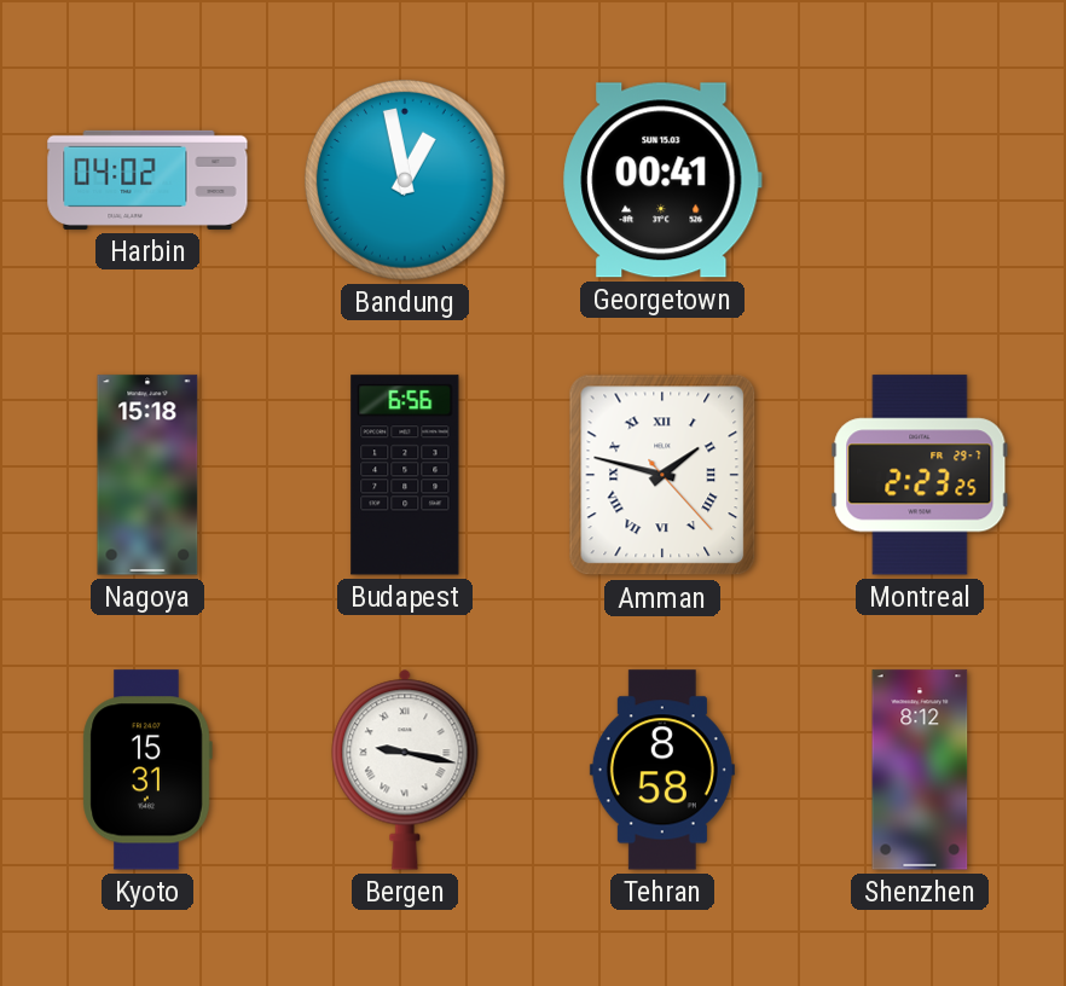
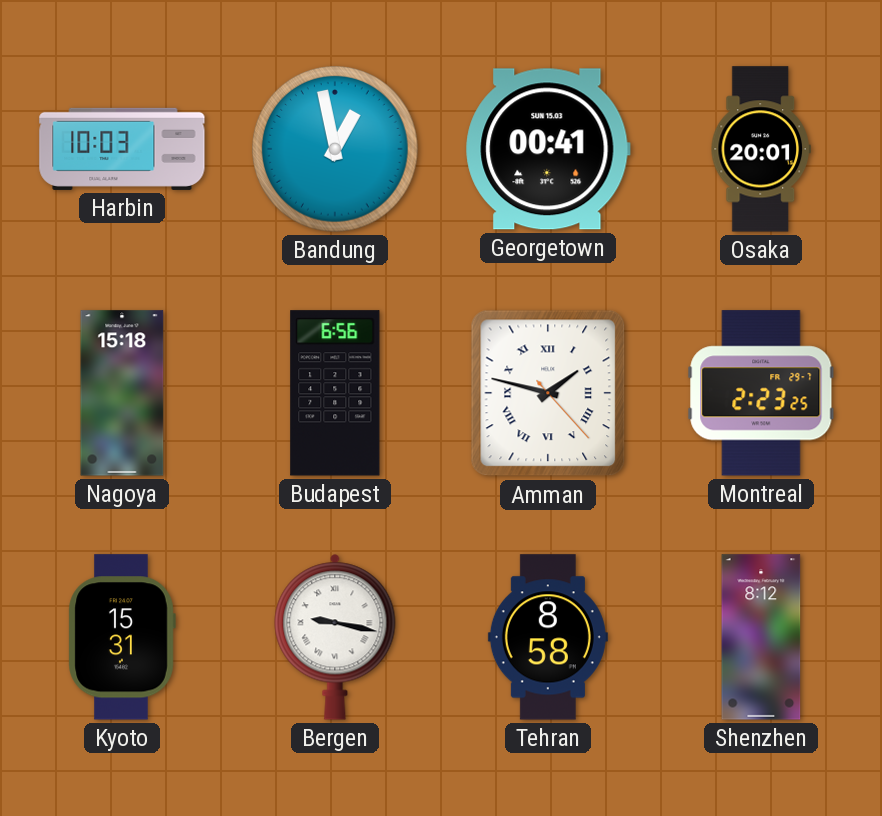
Harbin: 04:02 -> 10:03
Osaka: none -> 20:01
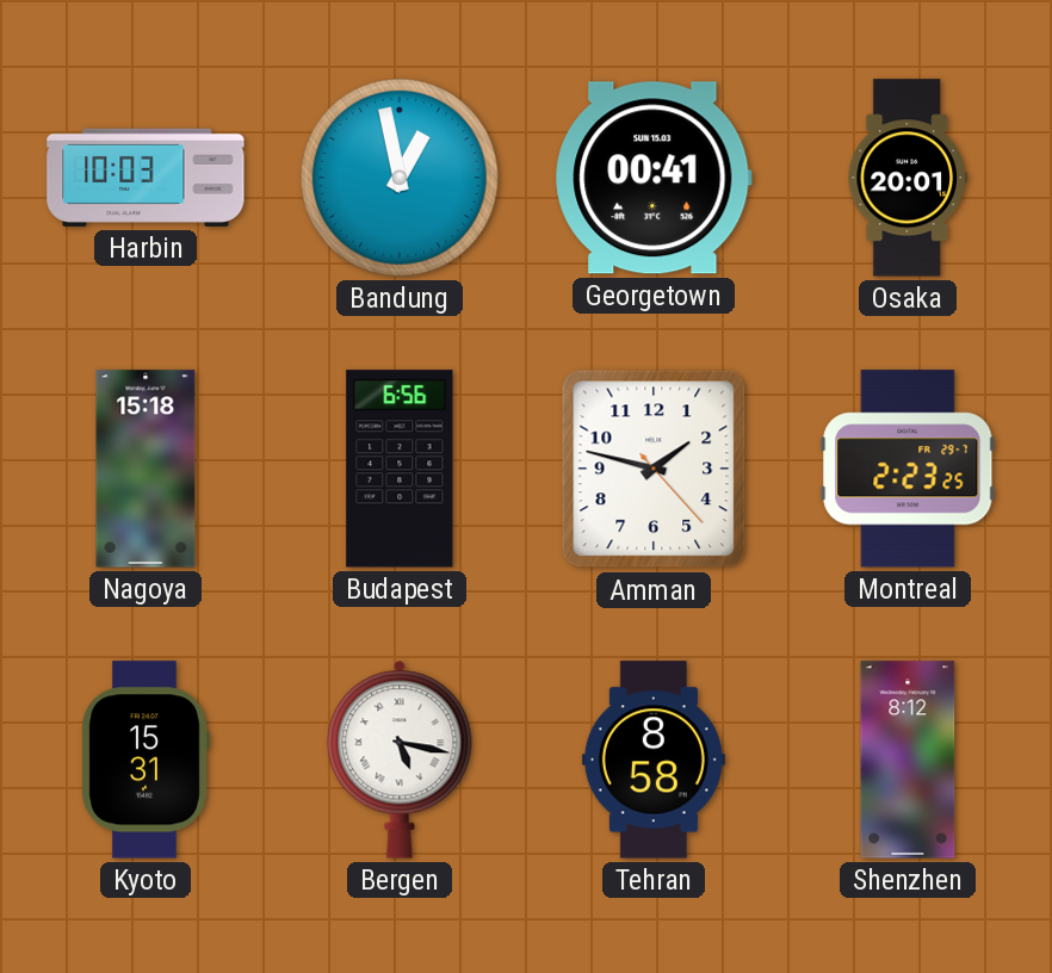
Amman numerals: Roman -> Arabic
Bergen: 9:17 -> 5:17
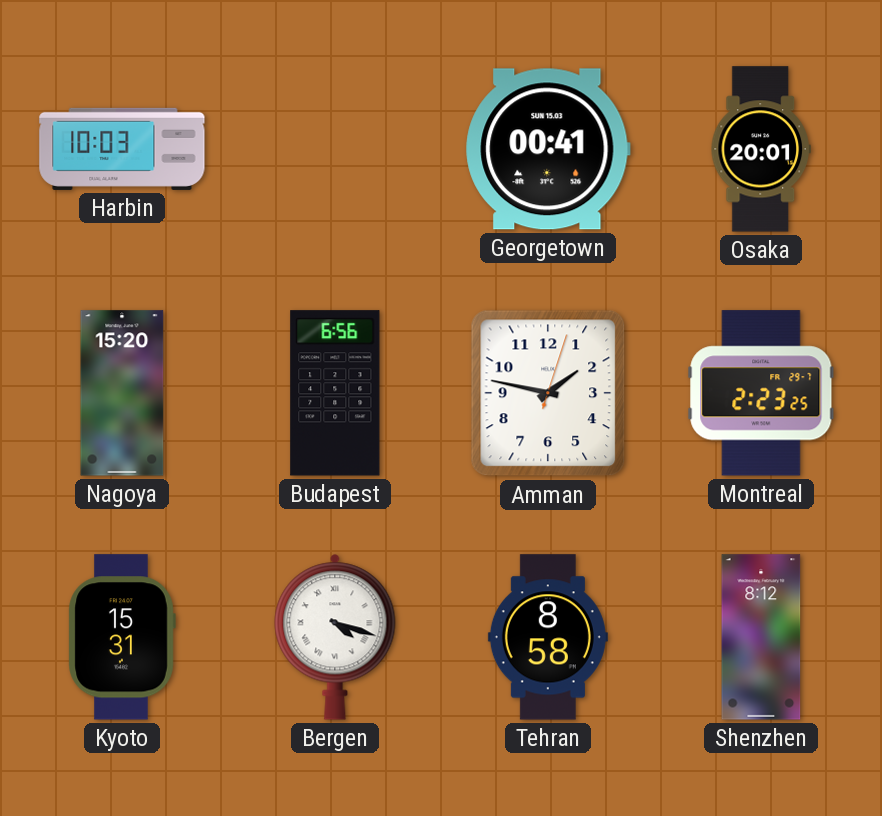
Bandung: 12:58 -> none
Nagoya: 15:18 -> 15:20
Amman: 1:47:23 -> 1:47:03
Bergen: 5:17 -> 4:18
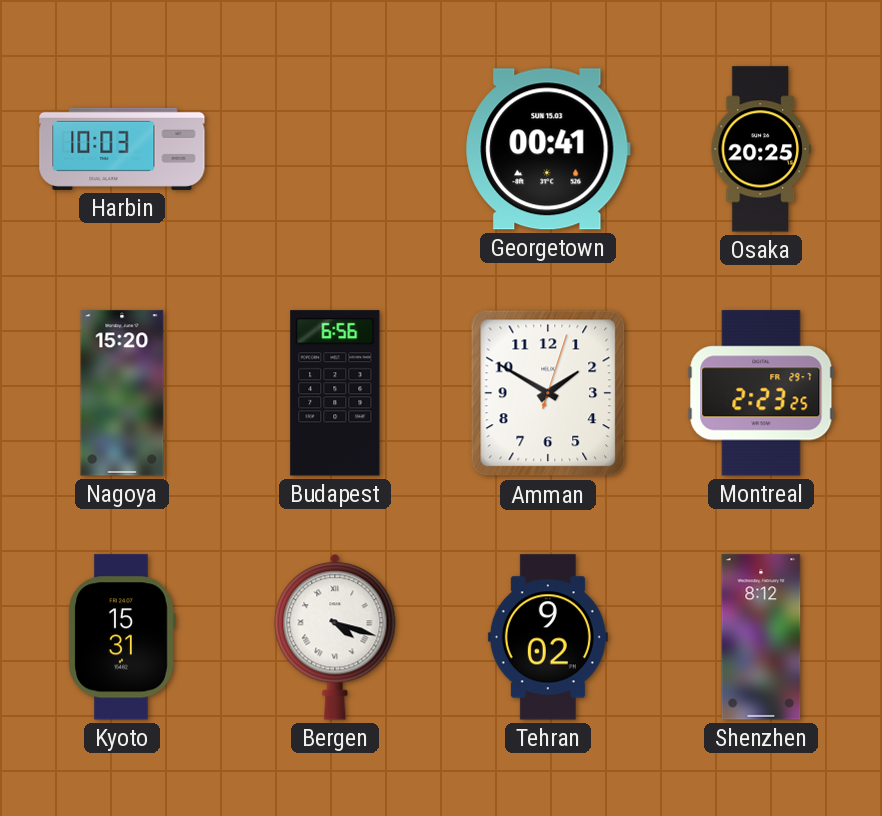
Osaka: 20:01 -> 20:25
Amman: 1:47 -> 1:50
Tehran: 8:58 -> 9:02
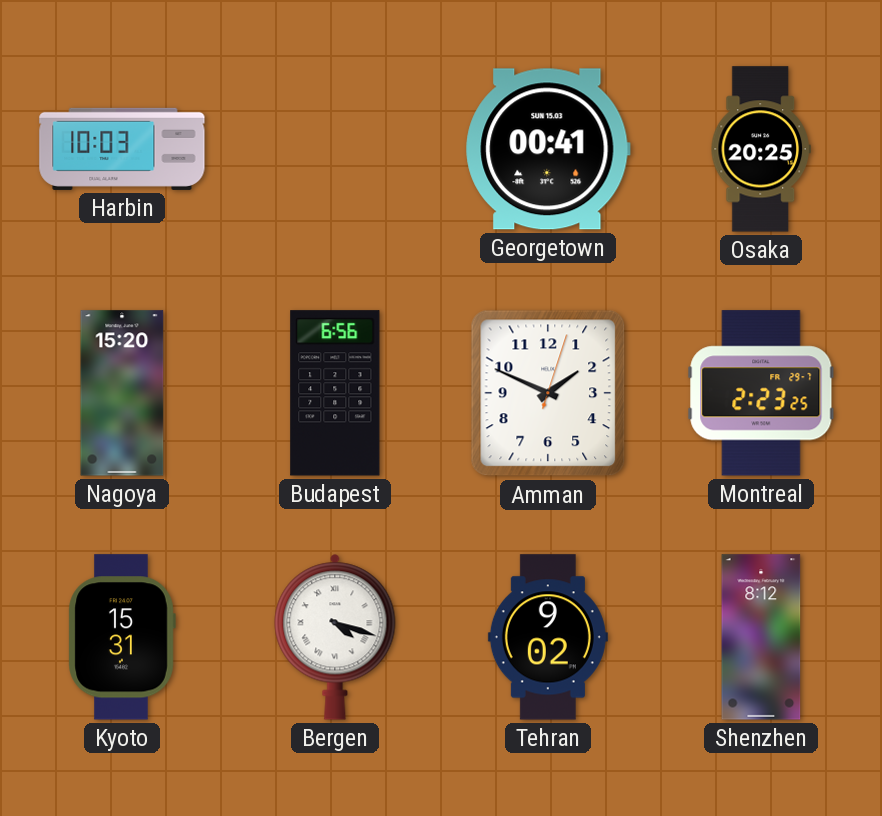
Amman: 1:50 -> 1:49
